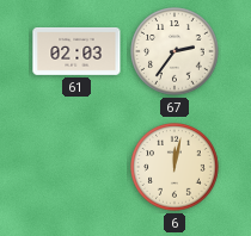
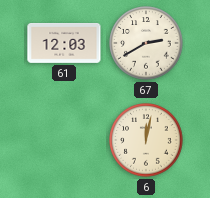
61: 02:03 -> 12:03
67: 2:36 -> 2:40
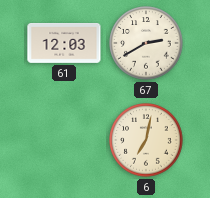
6: 12:02 -> 7:02
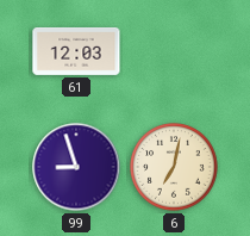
67: 2:40 -> none
99: none -> 8:57
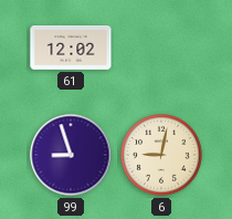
61: 12:03 -> 12:02
6: 7:02 -> 9:02
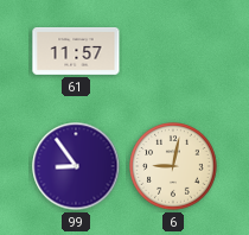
61: 12:02 -> 11:57
99: 8:57 -> 8:54
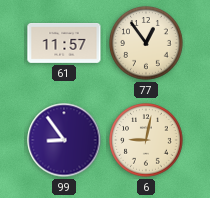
77: none -> 12:54
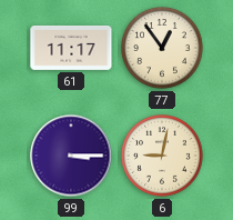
61: 11:57 -> 11:17
99: 8:54 -> 3:15
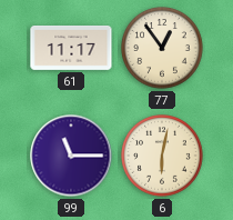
99: 3:15 -> 11:15
6: 9:02 -> 6:02
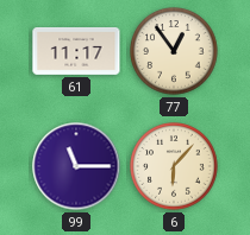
6: 6:02 -> 6:07
